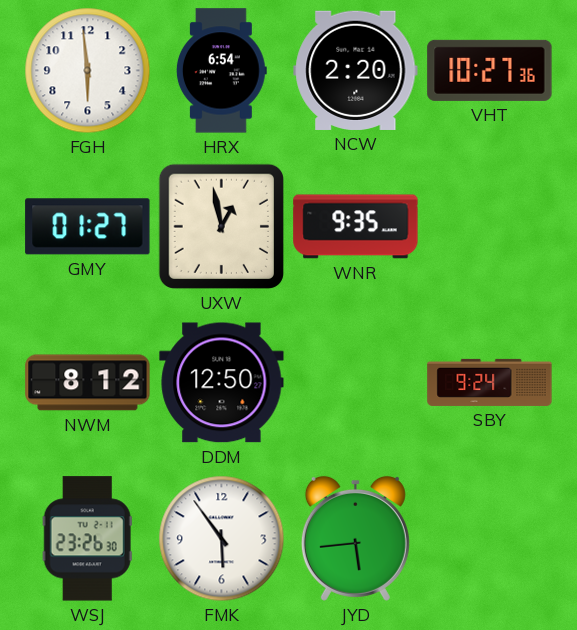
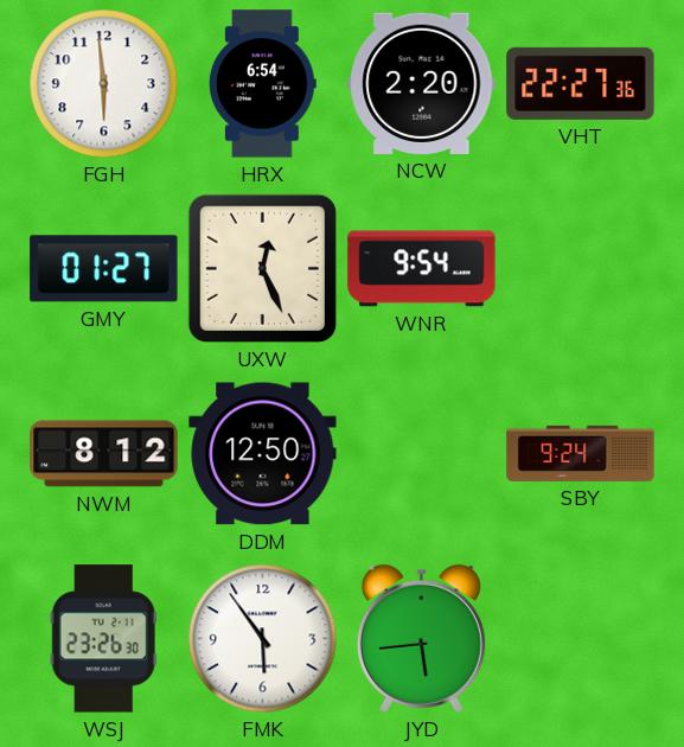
VHT: 10:27 -> 22:27
UXW: 12:58 -> 12:26
WNR: 9:35 -> 9:54
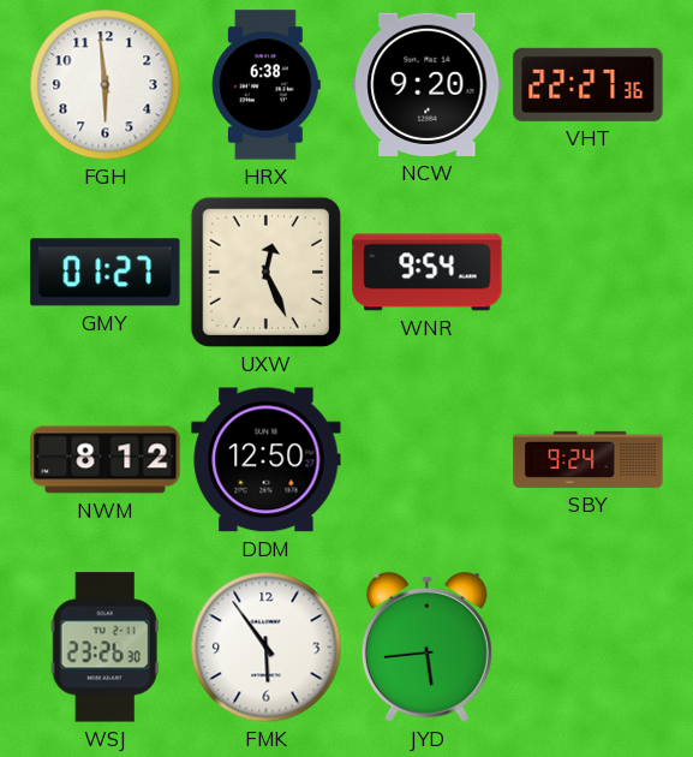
HRX: 6:54 -> 6:38
NCW: 2:20 -> 9:20
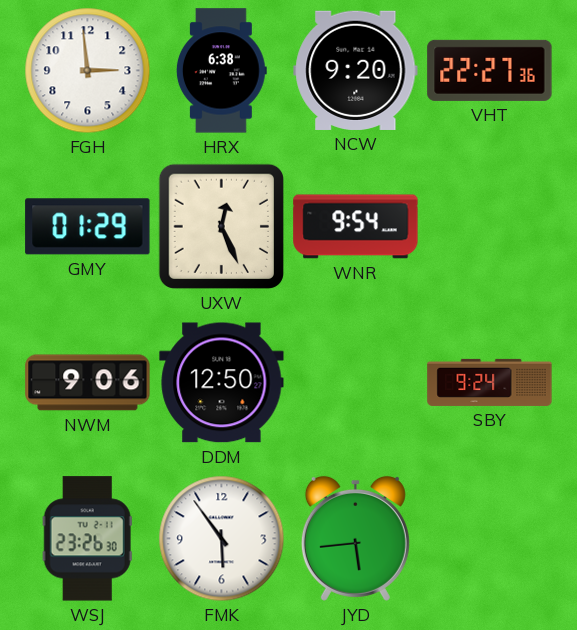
FGH: 5:59 -> 2:59
GMY: 01:27 -> 01:29
NWM: 8:12 -> 9:06
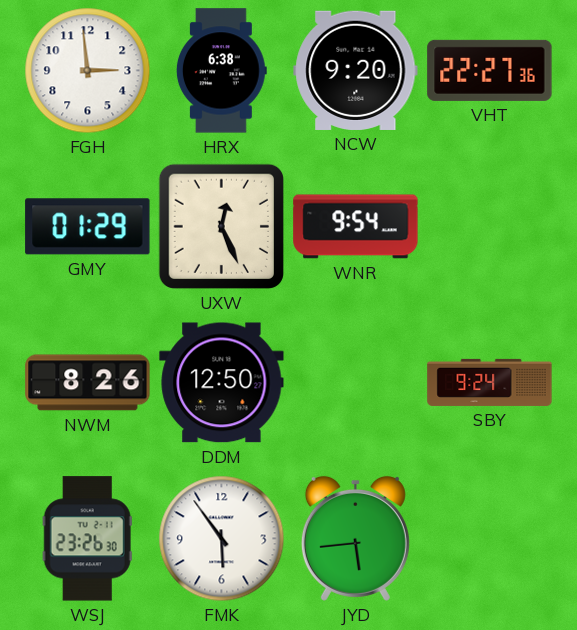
NWM: 9:06 -> 8:26
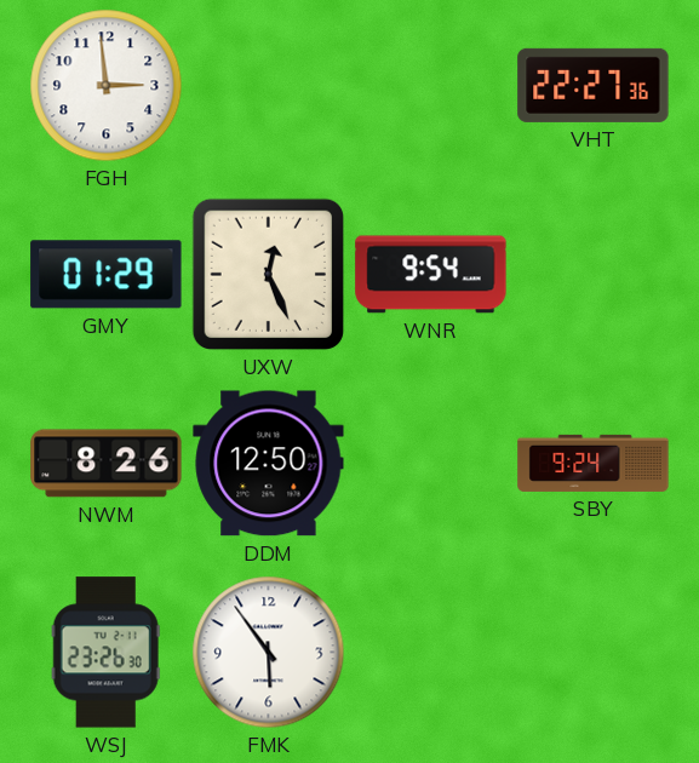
HRX: 6:38 -> none
NCW: 9:20 -> none
JYD: 5:44 -> none
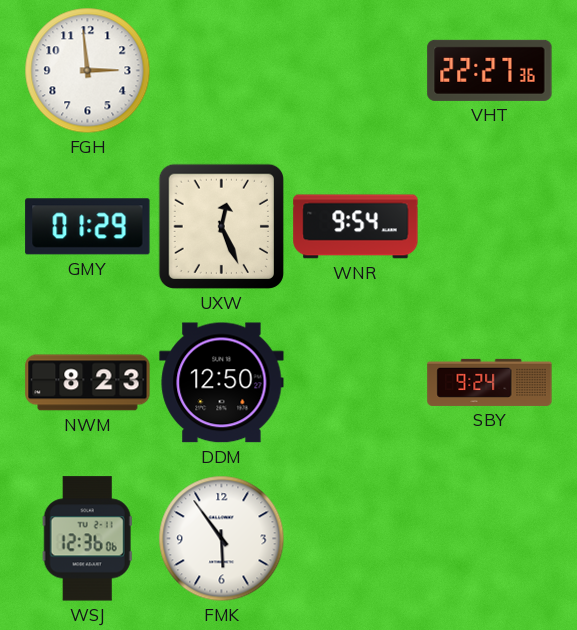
NWM: 8:26 -> 8:23
WSJ: 23:26 -> 12:36
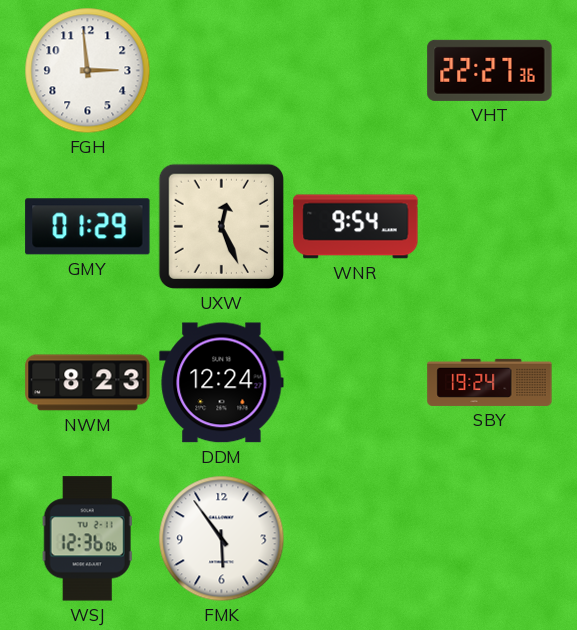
DDM: 12:50 -> 12:24
SBY: 9:24 -> 19:24
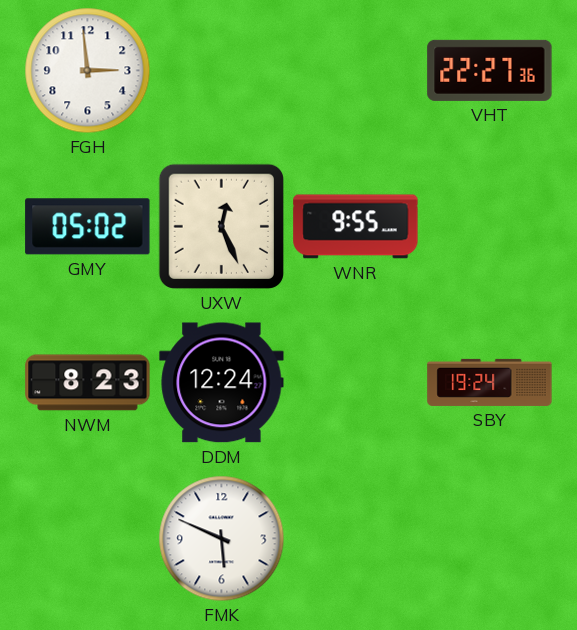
GMY: 01:29 -> 05:02
WNR: 9:54 -> 9:55
WSJ: 12:36 -> none
FMK: 5:54 -> 5:49
